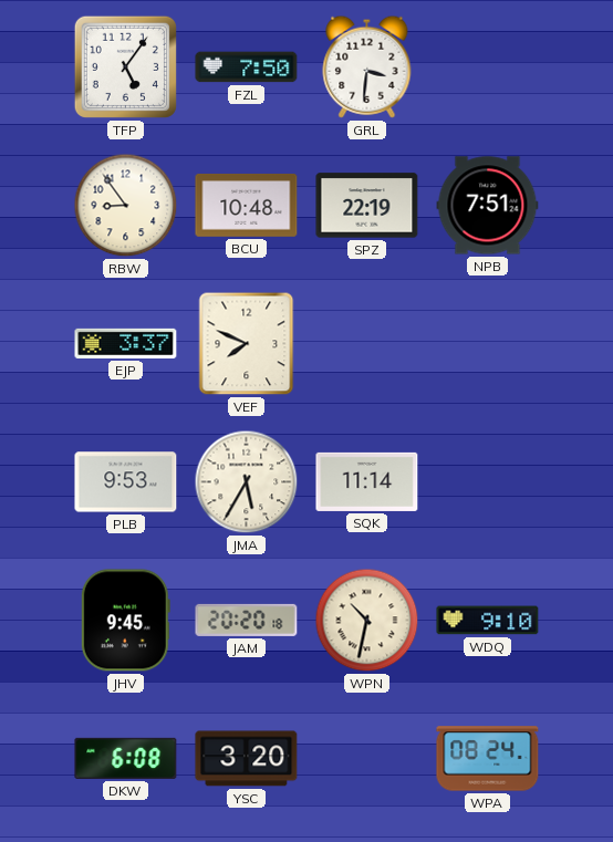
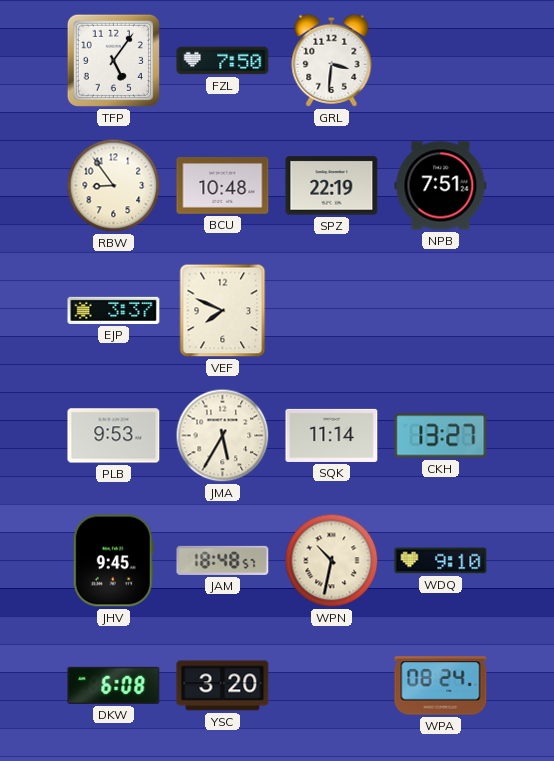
CKH: none -> 13:27
JAM: 20:20 -> 18:48
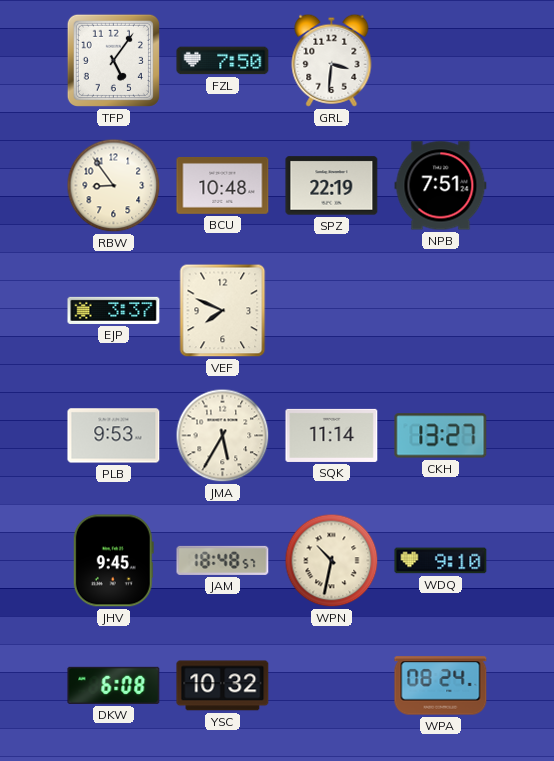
YSC: 3:20 -> 10:32
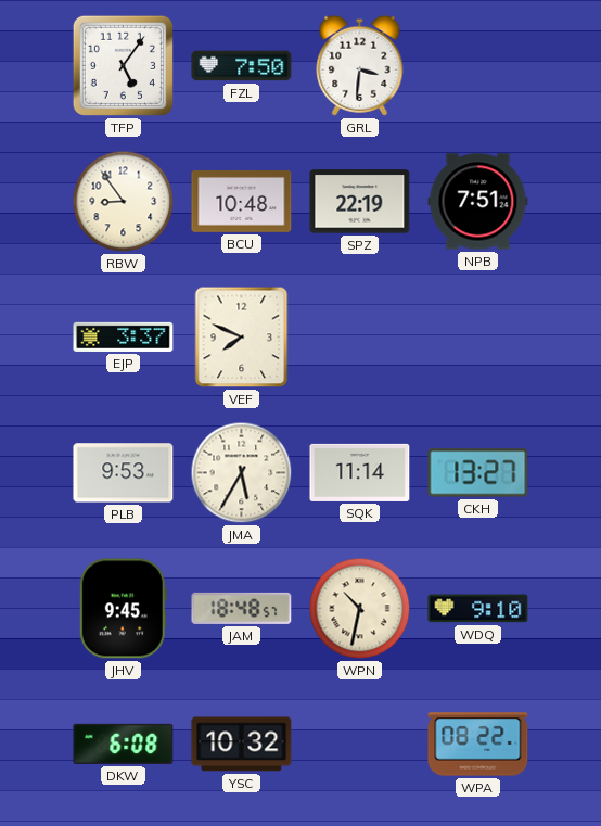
WPA: 08:24 -> 08:22
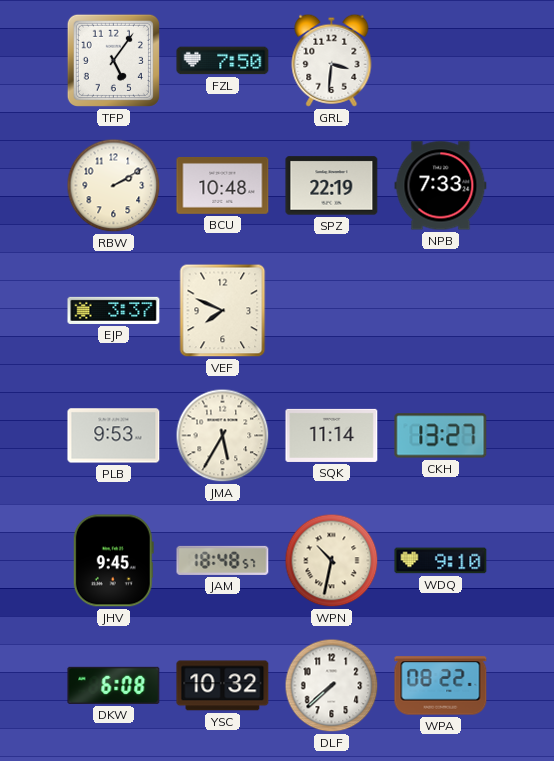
RBW: 8:54 -> 2:10
NPB: 7:51 -> 7:33
DLF: none -> 7:38
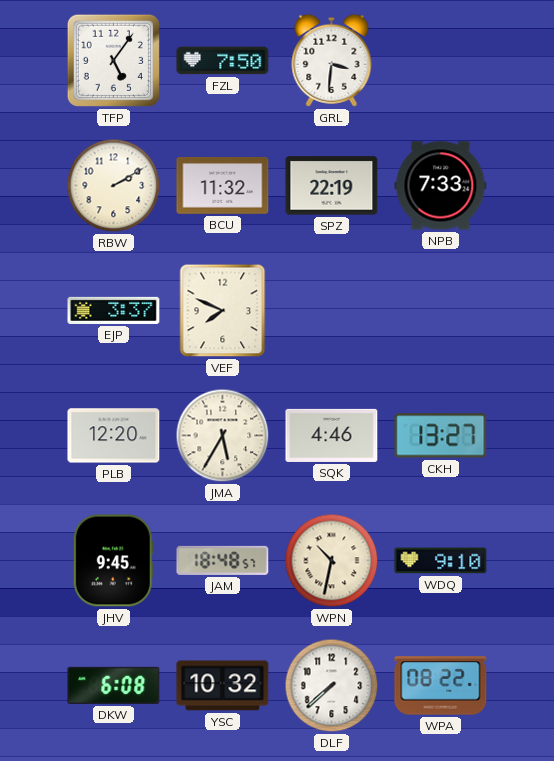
BCU: 10:48 -> 11:32
PLB: 9:53 -> 12:20
SQK: 11:14 -> 4:46
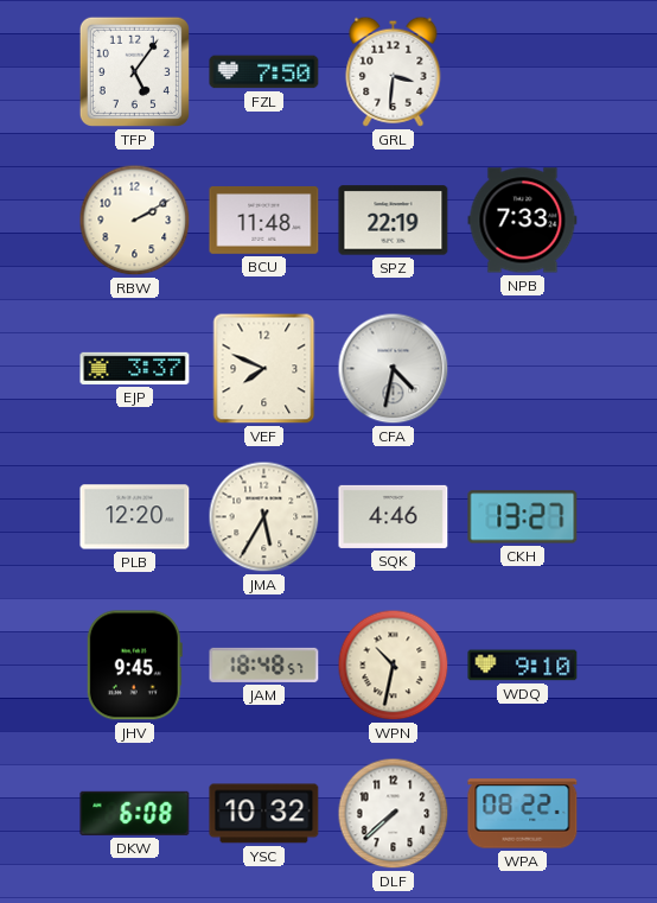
BCU: 11:32 -> 11:48
CFA: none -> 4:32
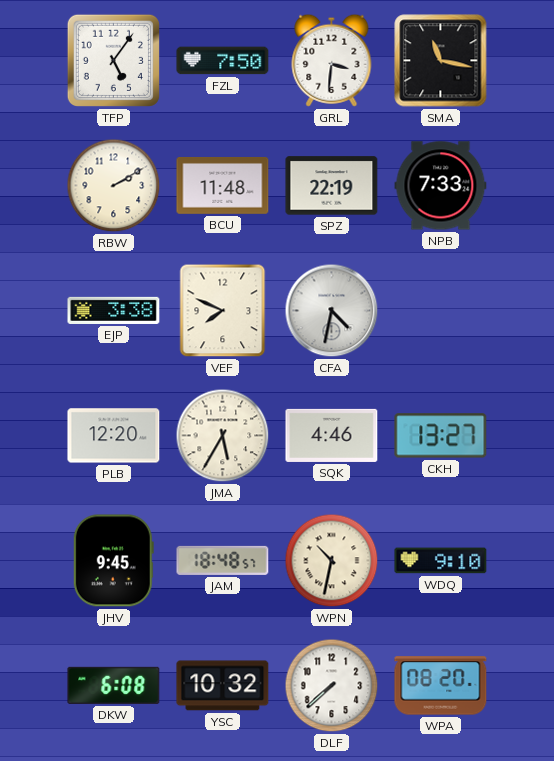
SMA: none -> 11:17
EJP: 3:37 -> 3:38
WPA: 08:22 -> 08:20
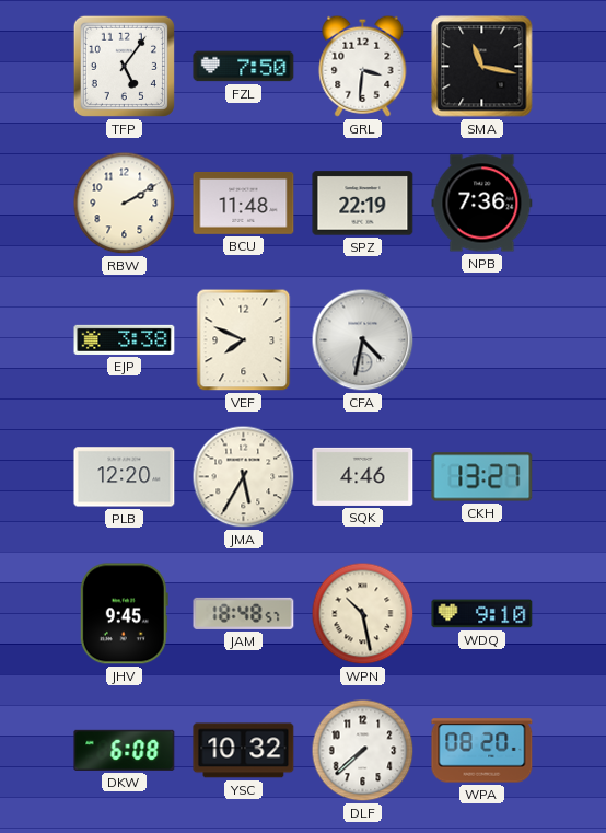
NPB: 7:33 -> 7:36
WPN: 10:32 -> 10:28
